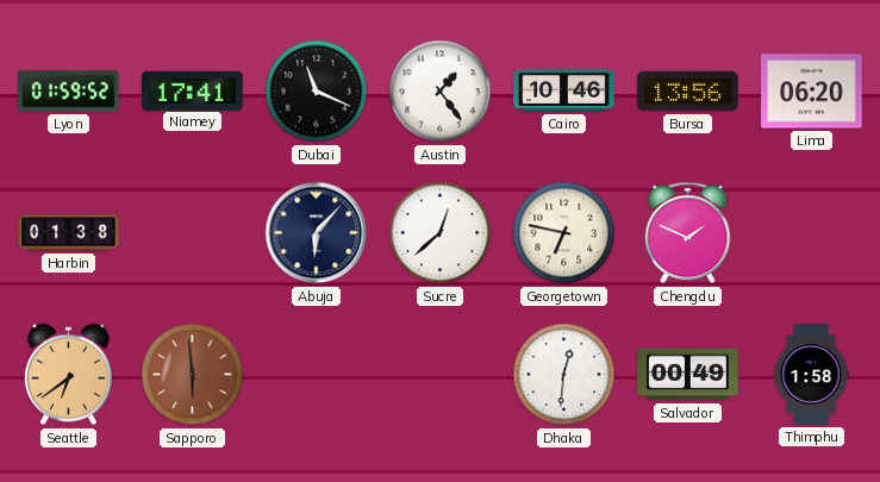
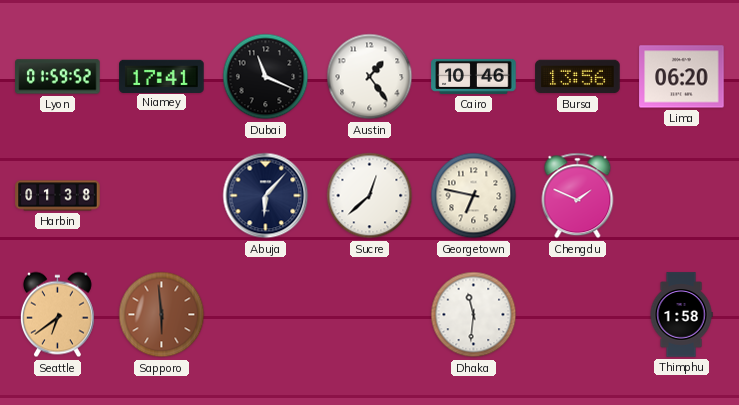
Dhaka: 12:31 -> 11:31
Salvador: 00:49 -> none
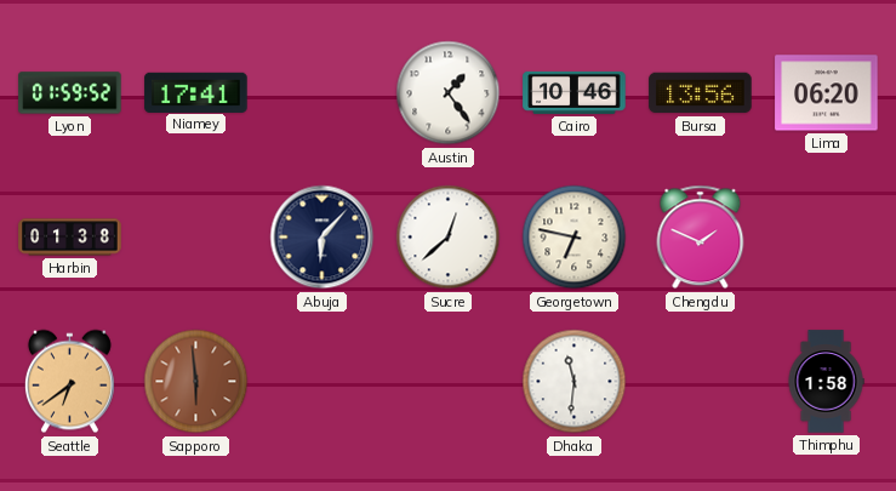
Dubai: 11:19 -> none
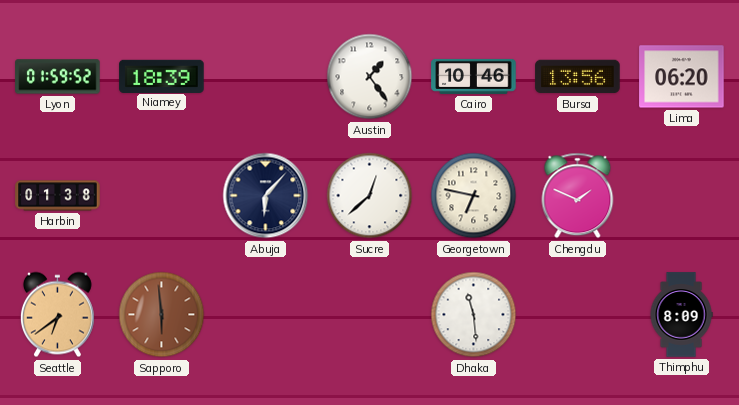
Niamey: 17:41 -> 18:39
Dhaka: 11:31 -> 11:29
Thimphu: 1:58 -> 8:09
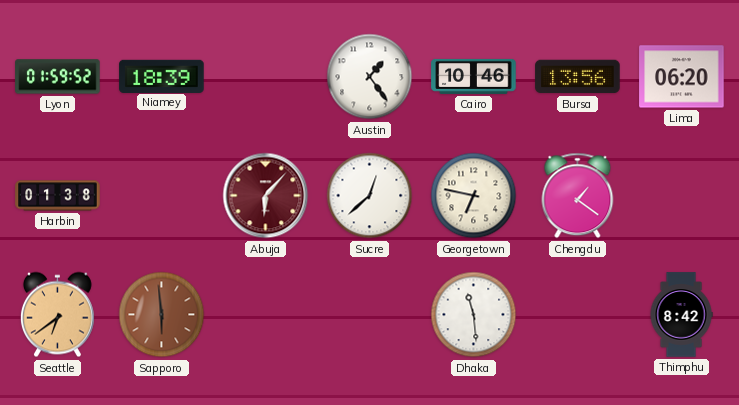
Abuja dial: navy -> burgundy
Chengdu: 1:49 -> 1:21
Thimphu: 8:09 -> 8:42
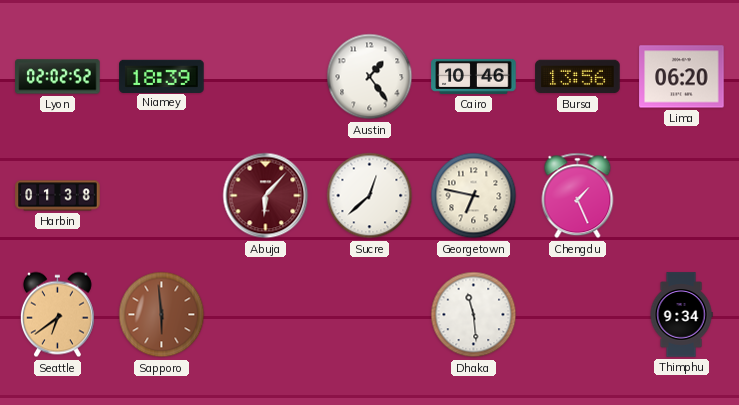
Lyon: 01:59 -> 02:02
Chengdu: 1:21 -> 1:26
Thimphu: 8:42 -> 9:34
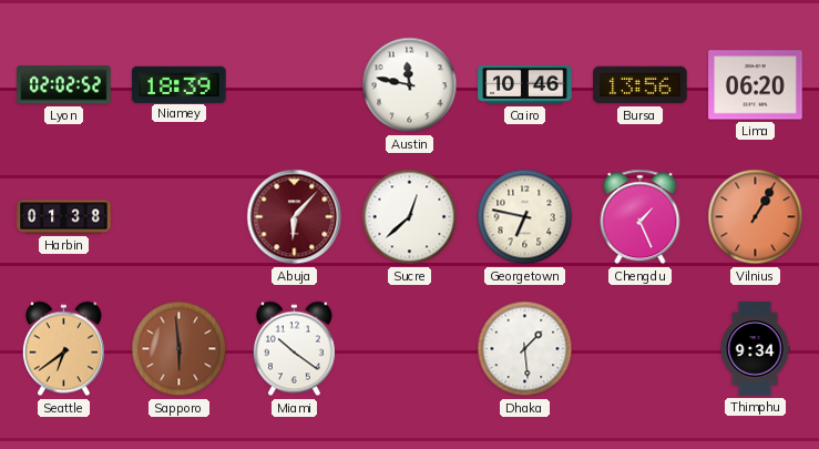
Austin: 1:24 -> 11:47
Vilnius: none -> 1:05
Miami: none -> 10:21
Dhaka: 11:29 -> 1:29
